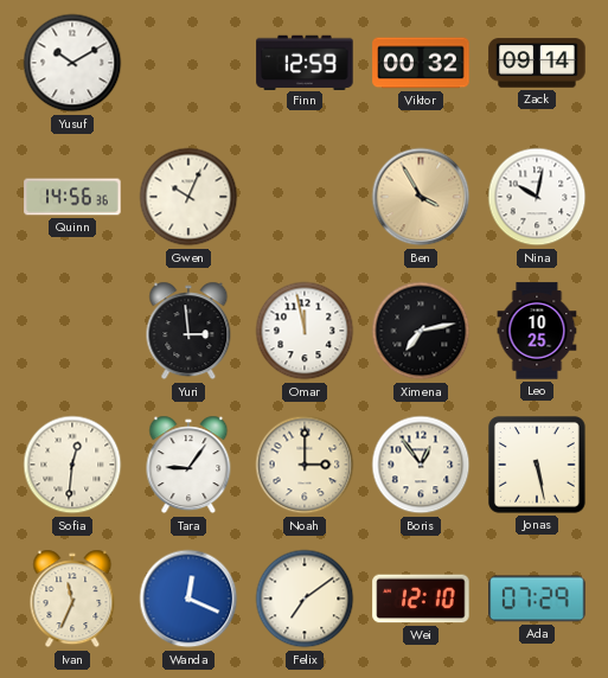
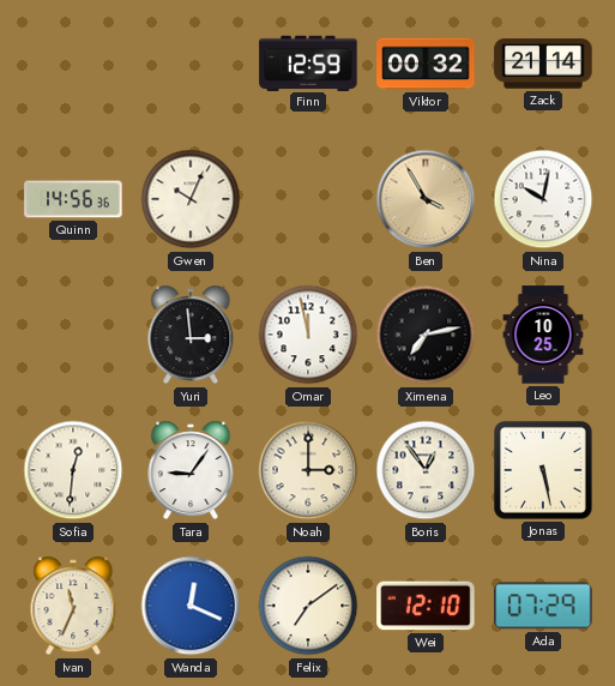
Yusuf: 10:10 -> none
Zack: 09:14 -> 21:14
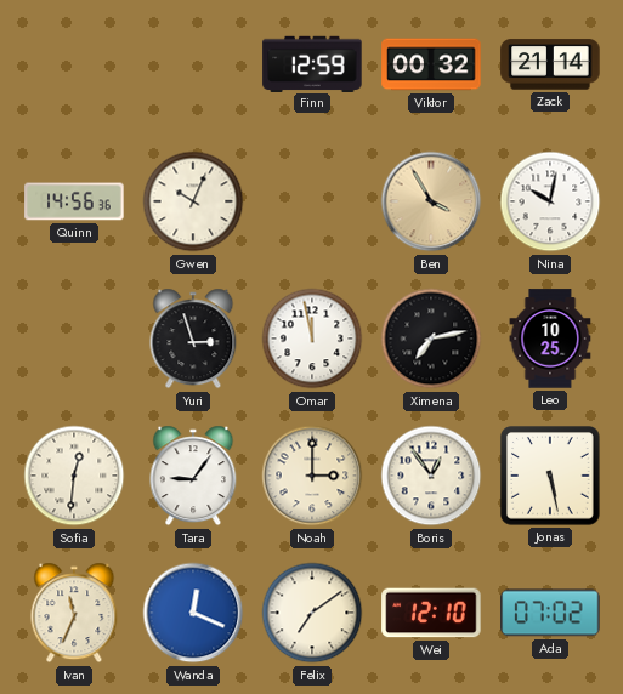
Yuri: 2:59 -> 2:57
Ada: 07:29 -> 07:02
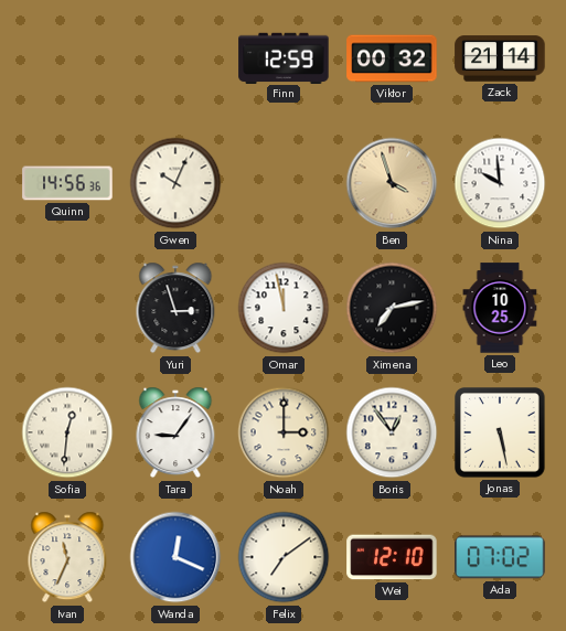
Ben: 3:55 -> 3:57
Nina: 10:02 -> 9:59
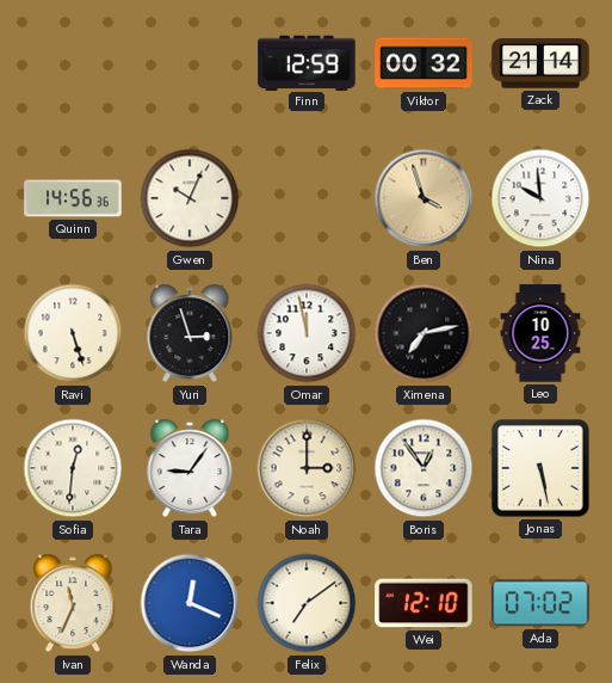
Ravi: none -> 5:27
